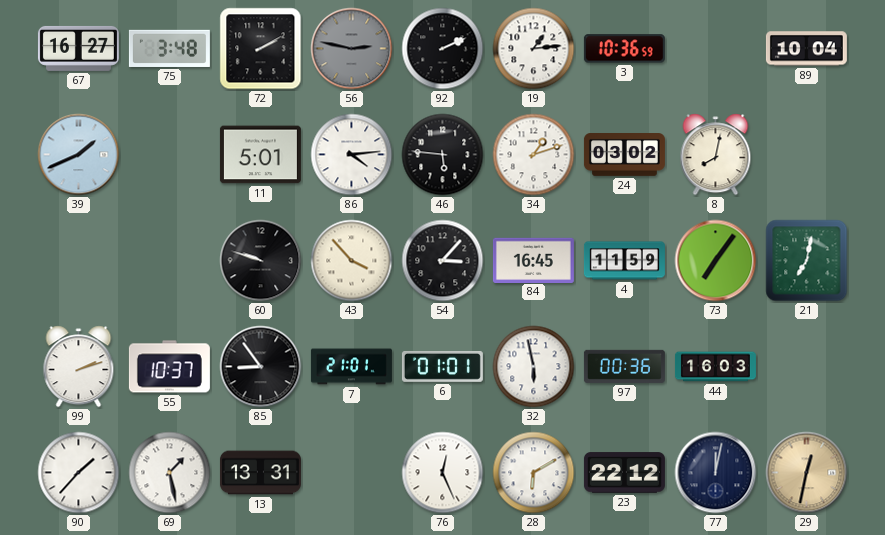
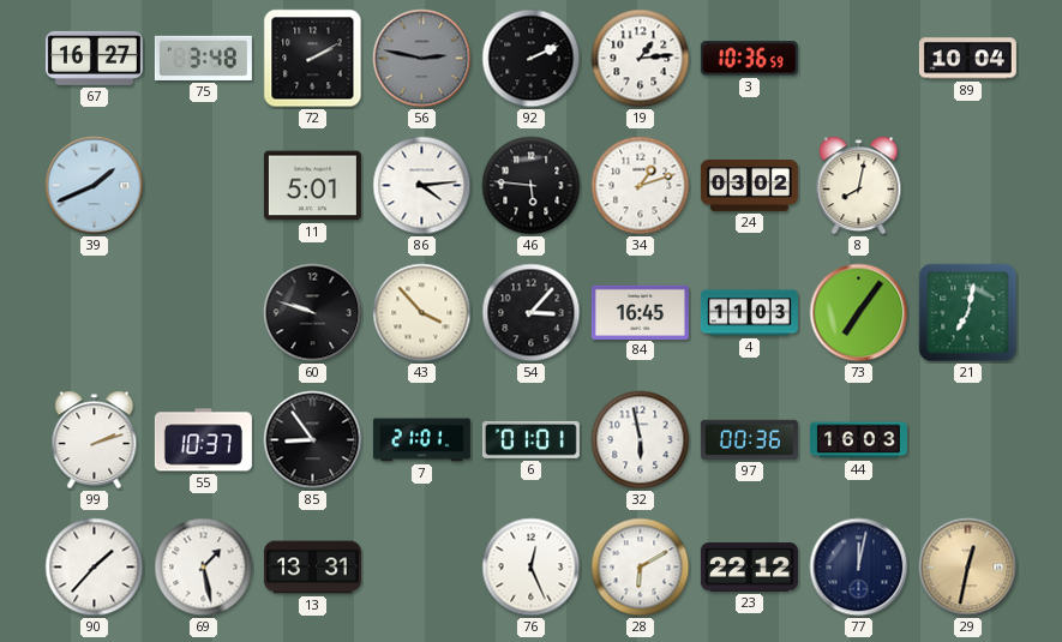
4: 11:59 -> 11:03
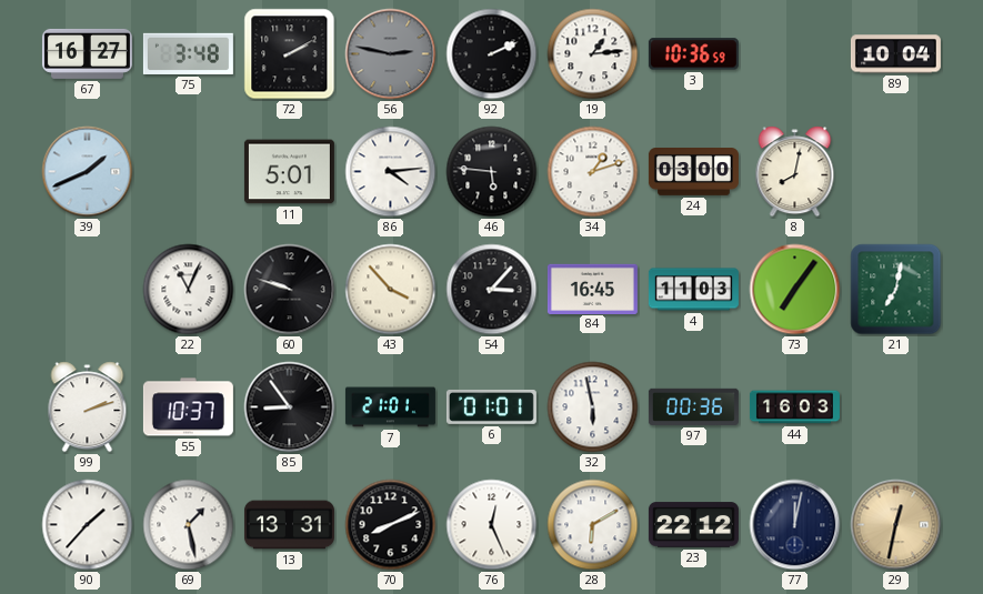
24: 03:02 -> 03:00
22: none -> 11:04
70: none -> 8:11
